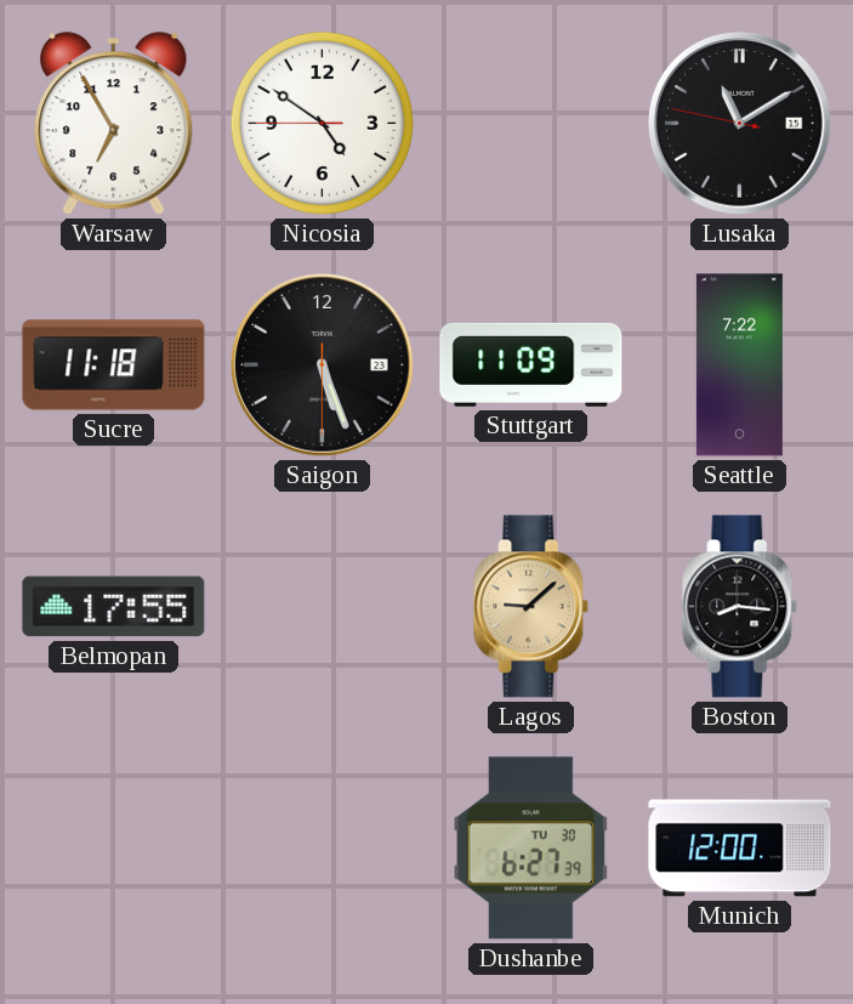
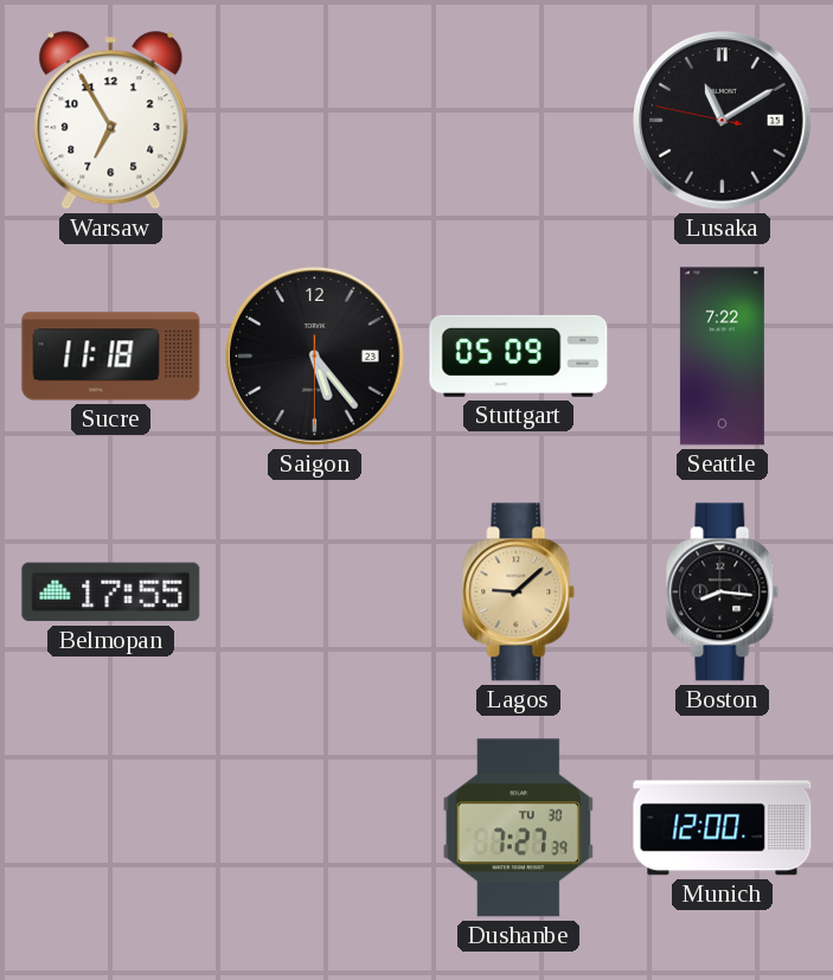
Nicosia: 4:50 -> none
Saigon: 5:26 -> 5:23
Stuttgart: 11:09 -> 05:09
Dushanbe: 6:27 -> 7:27
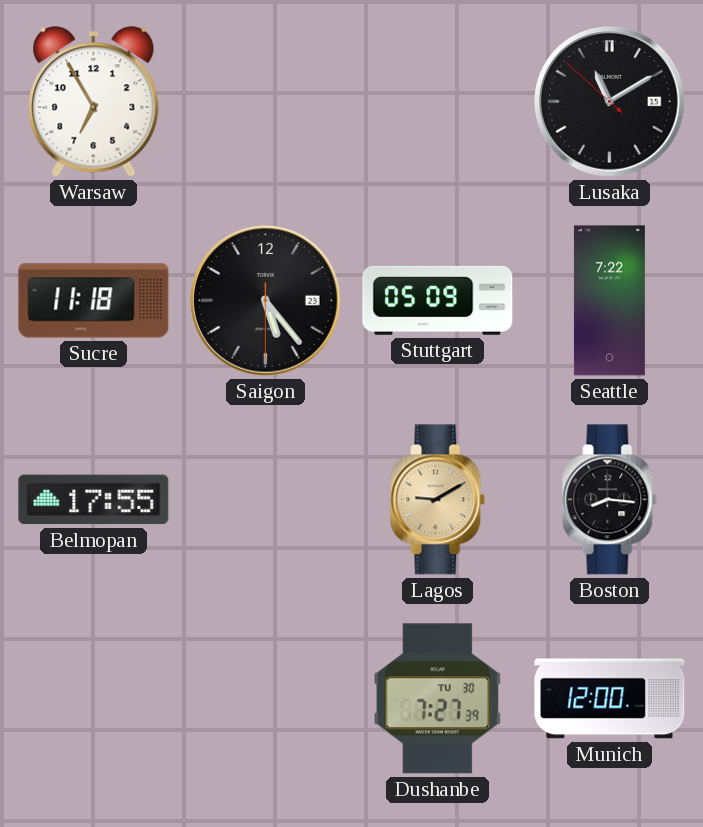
Lusaka: 11:09:47 -> 11:09:52
Lagos: 9:08 -> 9:10
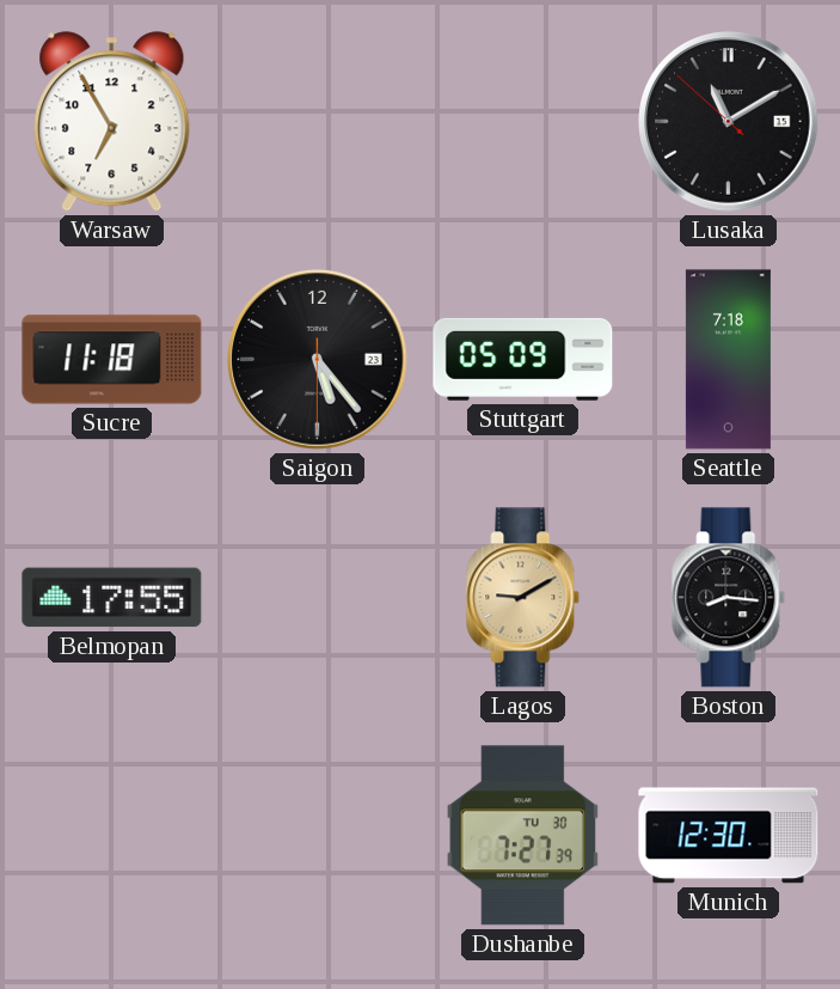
Seattle: 7:22 -> 7:18
Munich: 12:00 -> 12:30
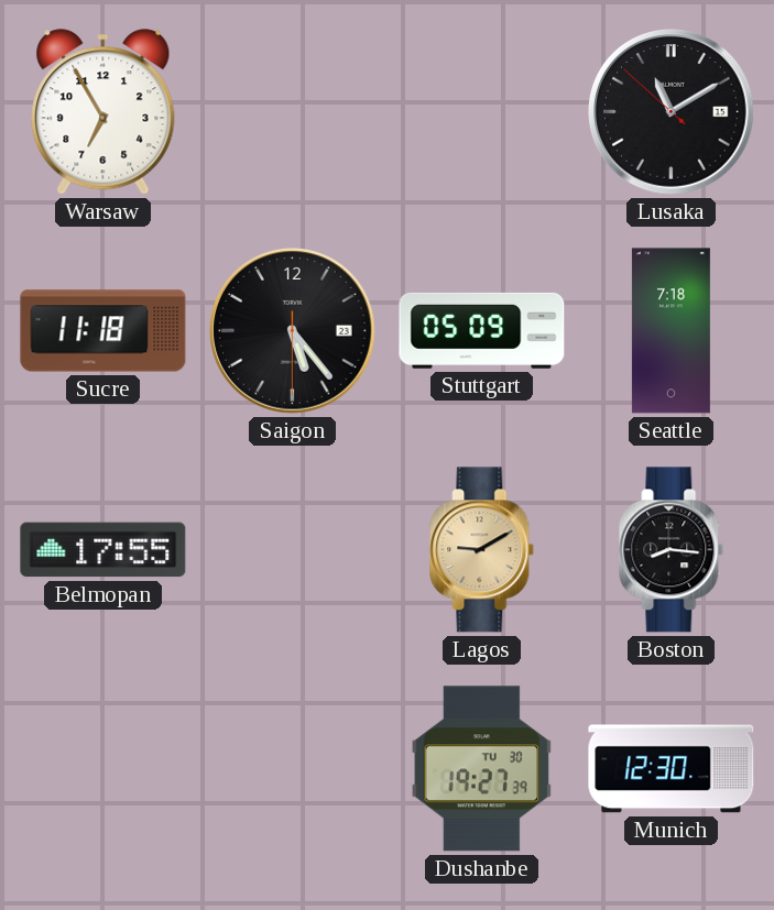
Dushanbe: 7:27 -> 19:27
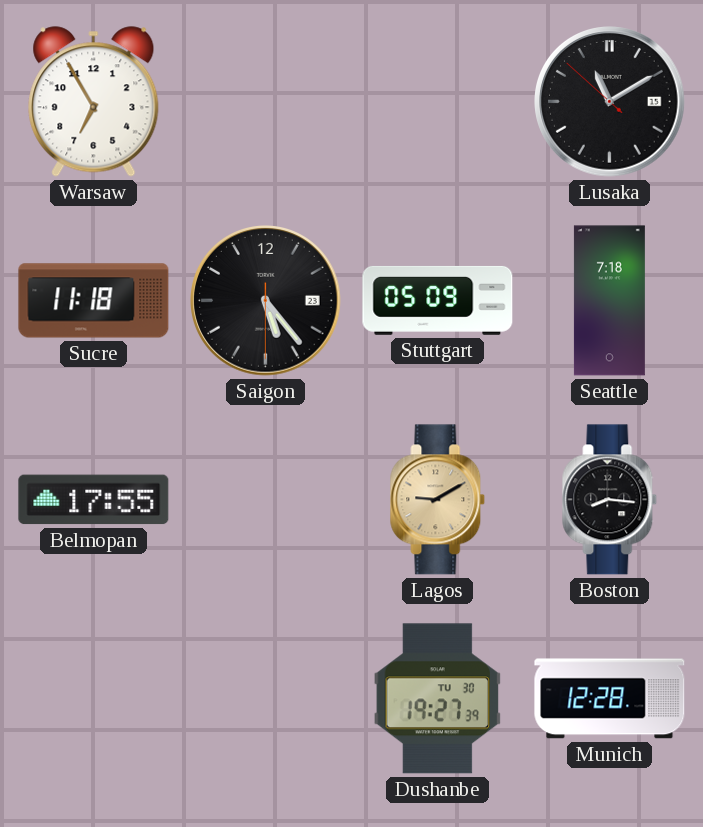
Munich: 12:30 -> 12:28
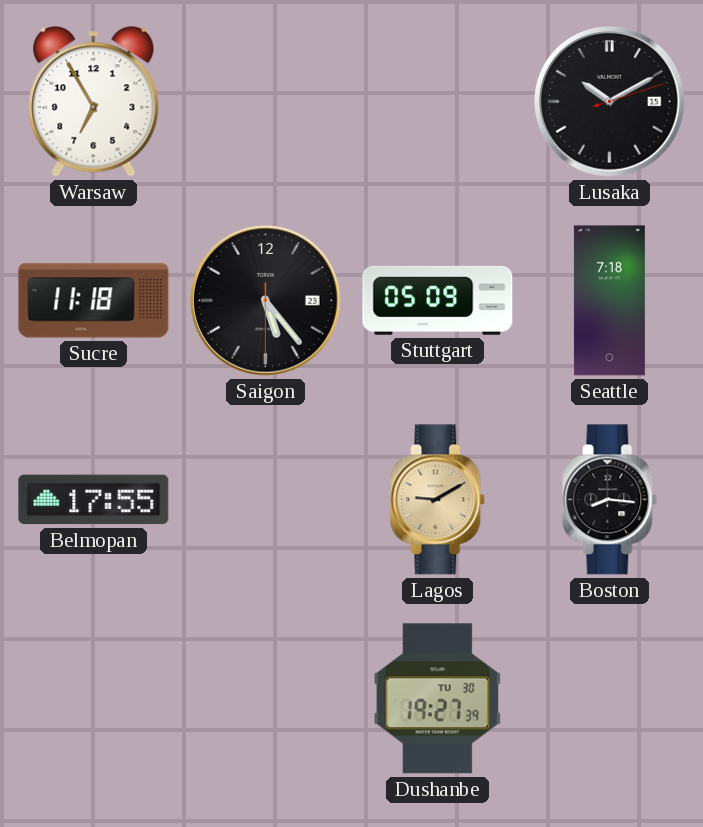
Lusaka: 11:09 -> 10:10
Munich: 12:28 -> none
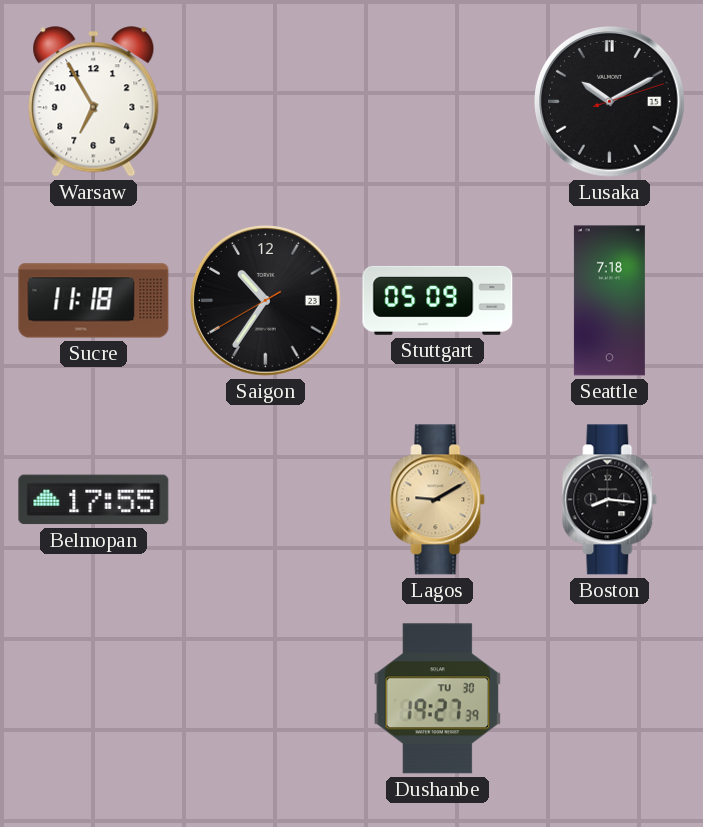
Saigon: 5:23 -> 10:35
